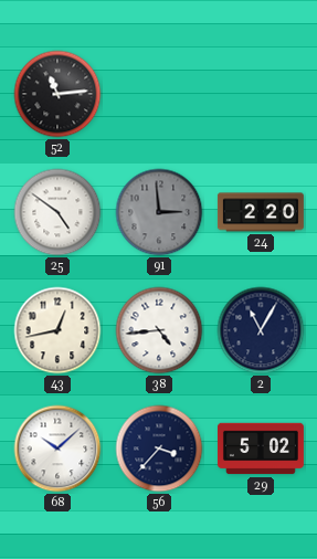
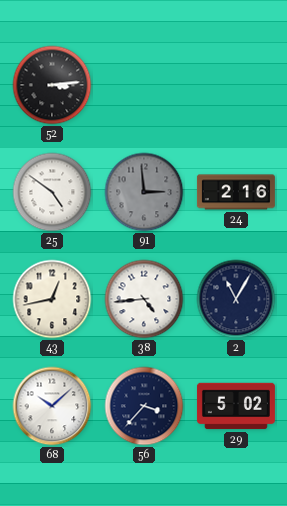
52: 11:14 -> 3:14
24: 2:20 -> 2:16
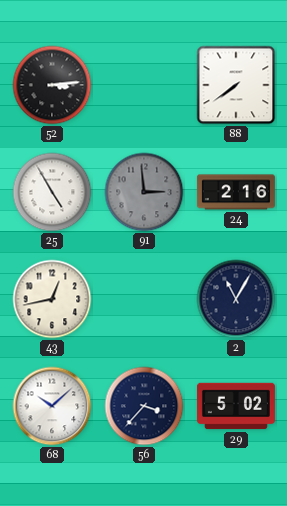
88: none -> 7:39
25: 4:51 -> 4:55
38: 4:44 -> none
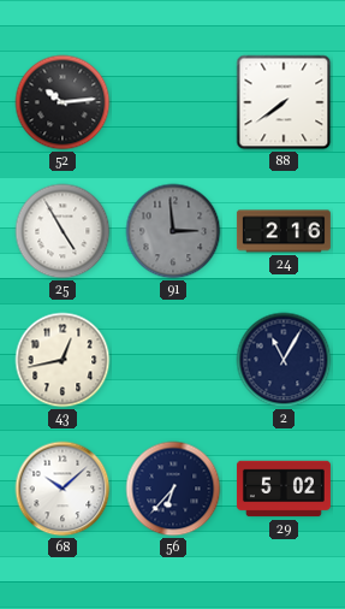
52: 3:14 -> 10:14
56: 3:37 -> 6:37
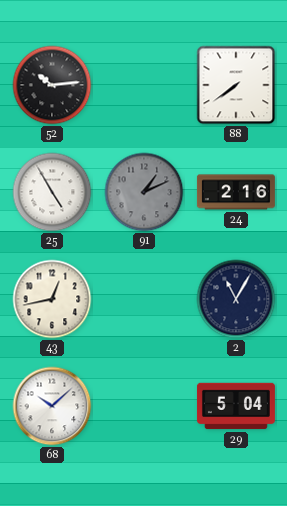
91: 2:59 -> 1:11
56: 6:37 -> none
29: 5:02 -> 5:04
